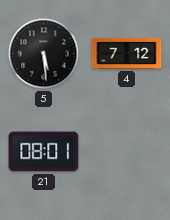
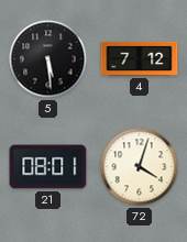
72: none -> 4:03
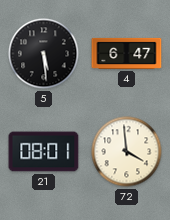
4: 7:12 -> 6:47
72: 4:03 -> 3:59
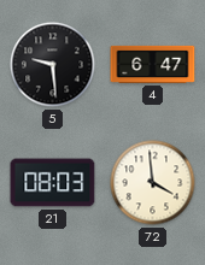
5: 5:29 -> 9:29
21: 08:01 -> 08:03
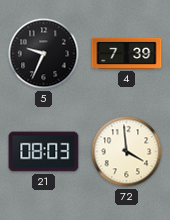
5: 9:29 -> 9:34
4: 6:47 -> 7:39
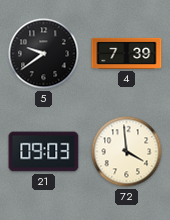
5: 9:34 -> 9:39
21: 08:03 -> 09:03
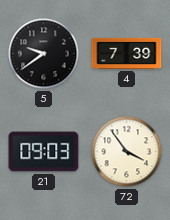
72: 3:59 -> 3:54
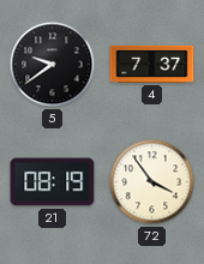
4: 7:39 -> 7:37
21: 09:03 -> 08:19
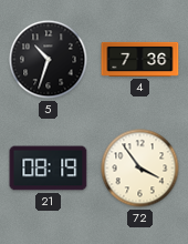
5: 9:39 -> 10:33
4: 7:37 -> 7:36
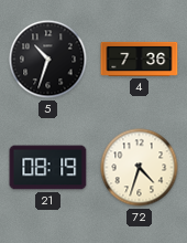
72: 3:54 -> 4:33
